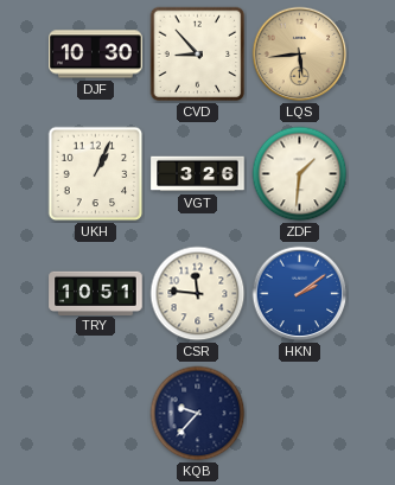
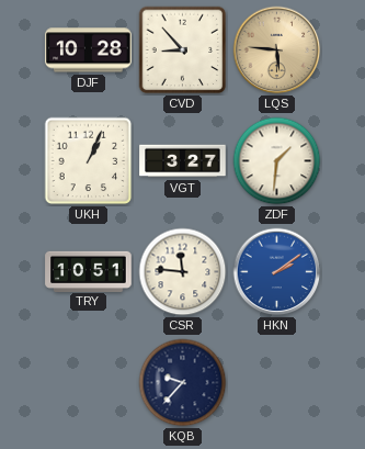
DJF: 10:30 -> 10:28
LQS: 5:44 -> 5:46
VGT: 3:26 -> 3:27
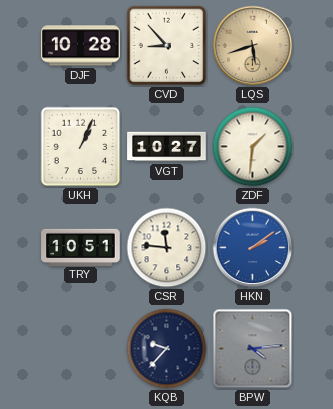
LQS: 5:46 -> 5:42
VGT: 3:27 -> 10:27
BPW: none -> 4:14
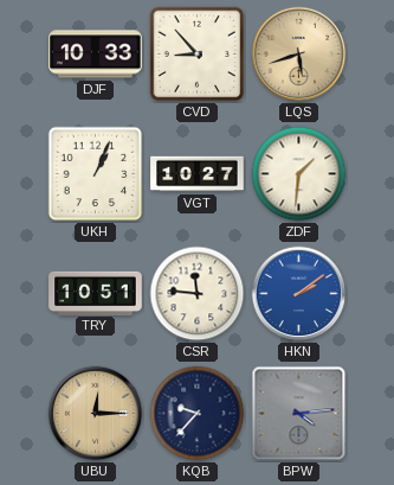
DJF: 10:28 -> 10:33
UBU: none -> 12:15
